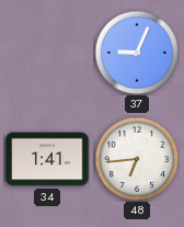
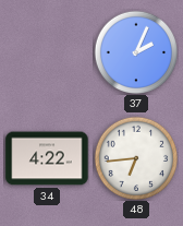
37: 9:04 -> 2:04
34: 1:41 -> 4:22
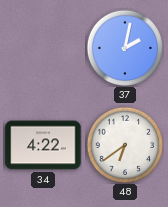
37: 2:04 -> 2:02
48: 6:44 -> 6:39
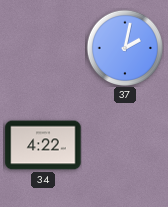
48: 6:39 -> none
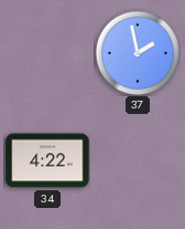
37: 2:02 -> 1:58
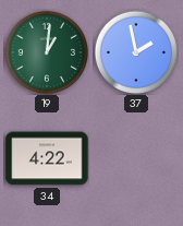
19: none -> 1:01
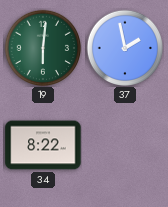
19: 1:01 -> 6:01
34: 4:22 -> 8:22
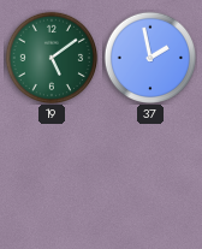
19: 6:01 -> 5:09
34: 8:22 -> none
